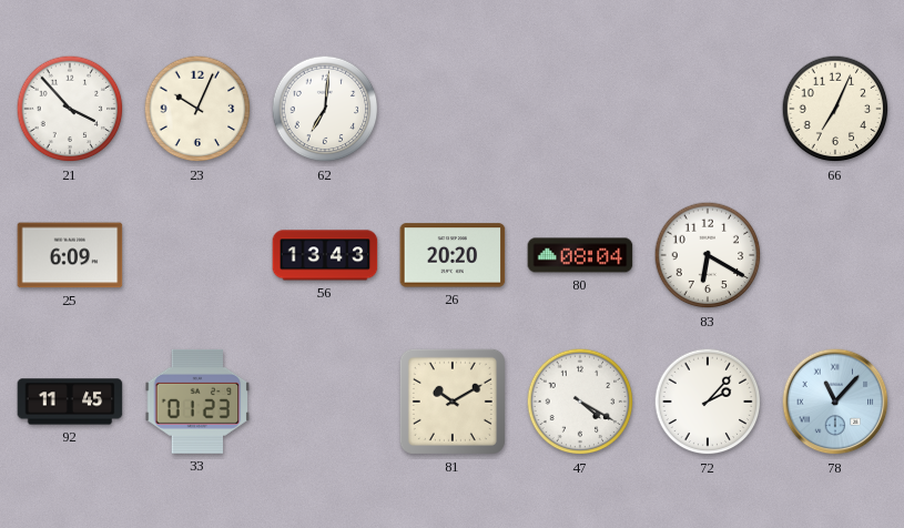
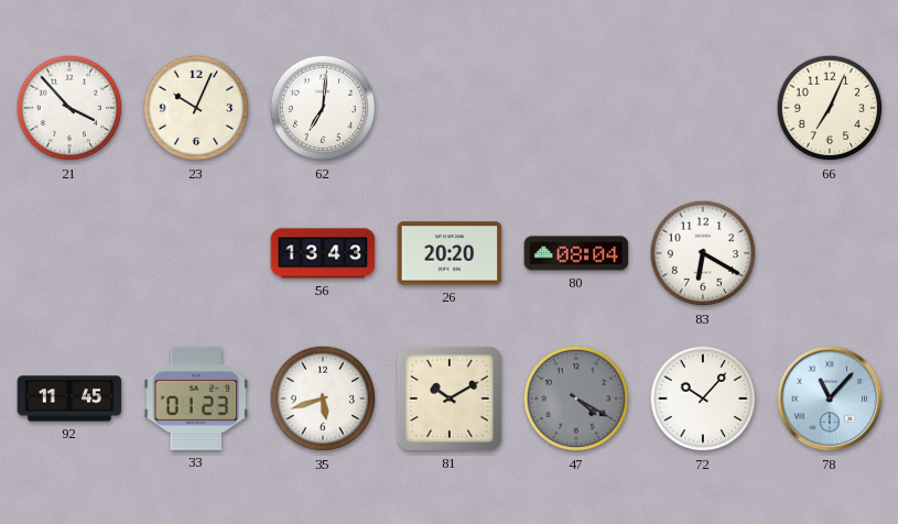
25: 6:09 -> none
35: none -> 5:42
47 dial: white -> grey
72: 2:07 -> 10:07
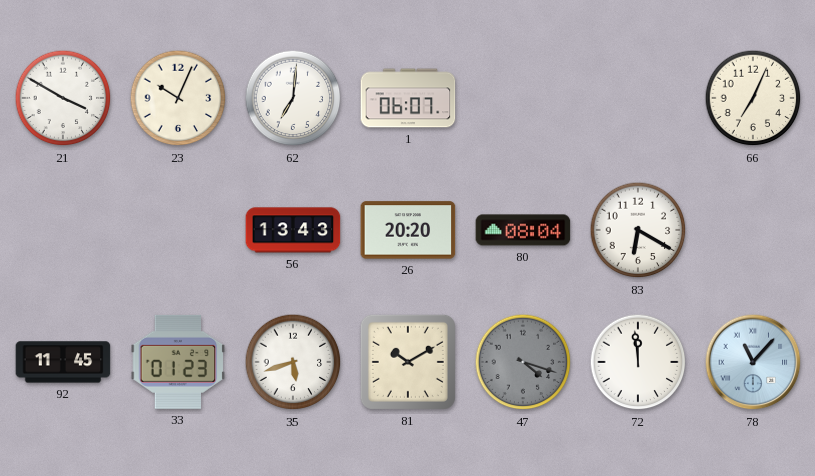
21: 3:53 -> 3:50
1: none -> 06:07
47: 4:20 -> 4:18
72: 10:07 -> 11:59
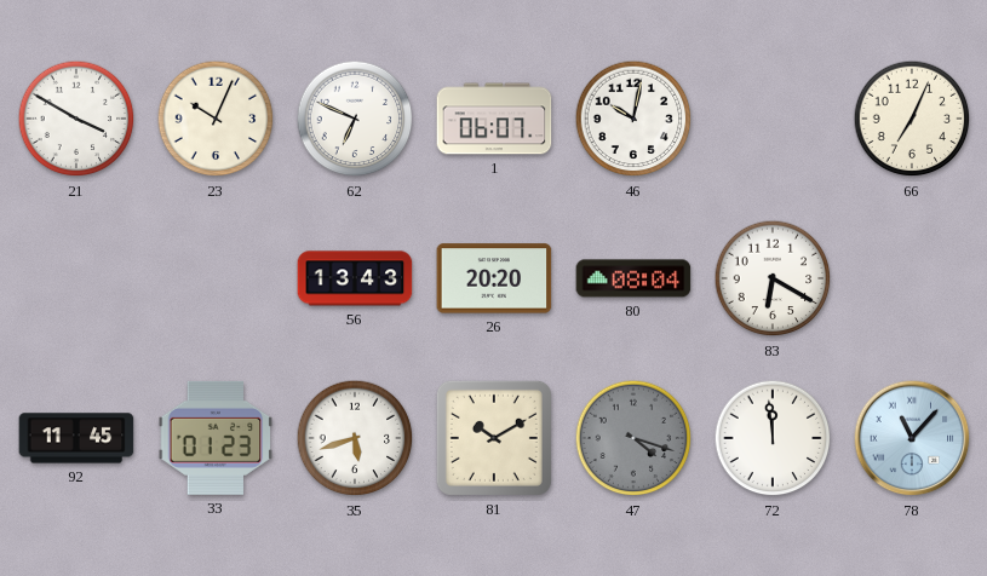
62: 7:01 -> 6:49
46: none -> 10:02
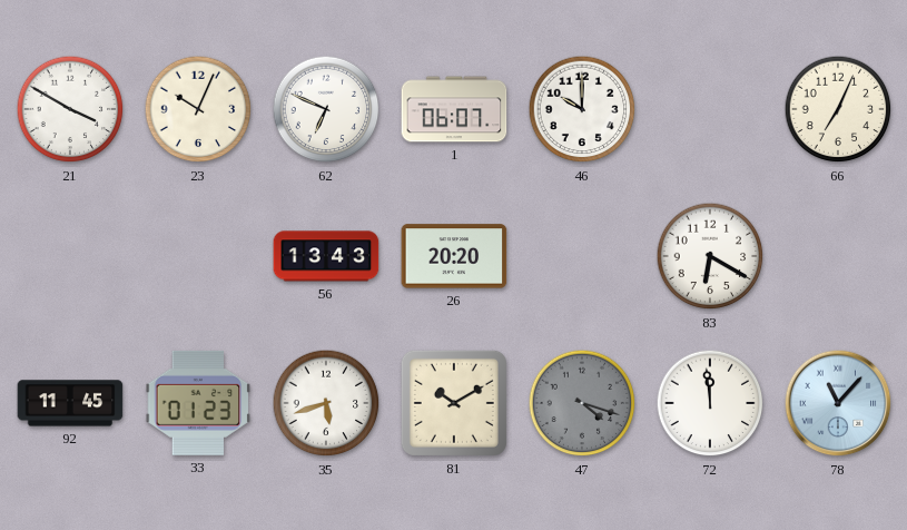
46: 10:02 -> 10:00
80: 08:04 -> none
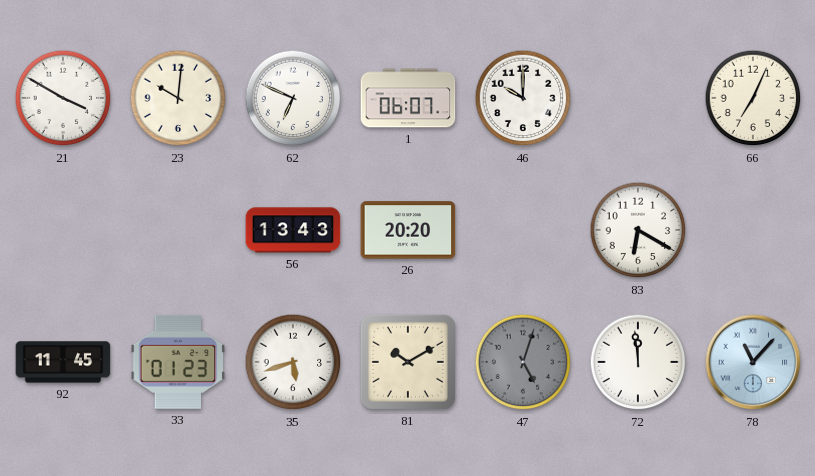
23: 10:04 -> 10:01
47: 4:18 -> 5:03
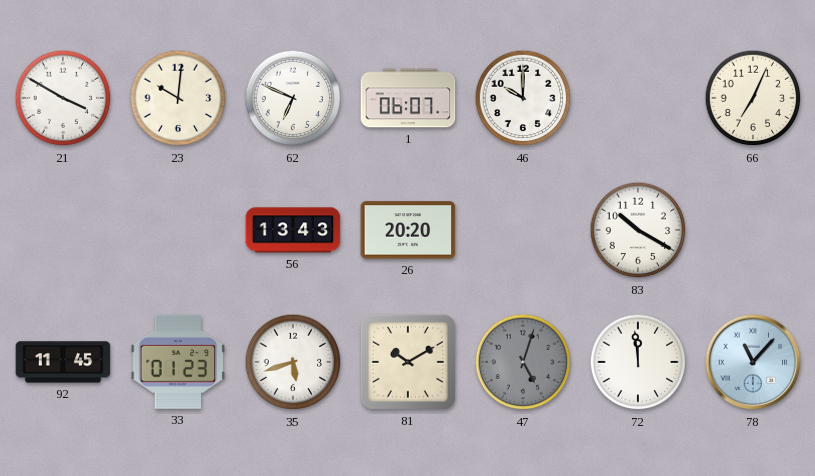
83: 6:20 -> 10:20
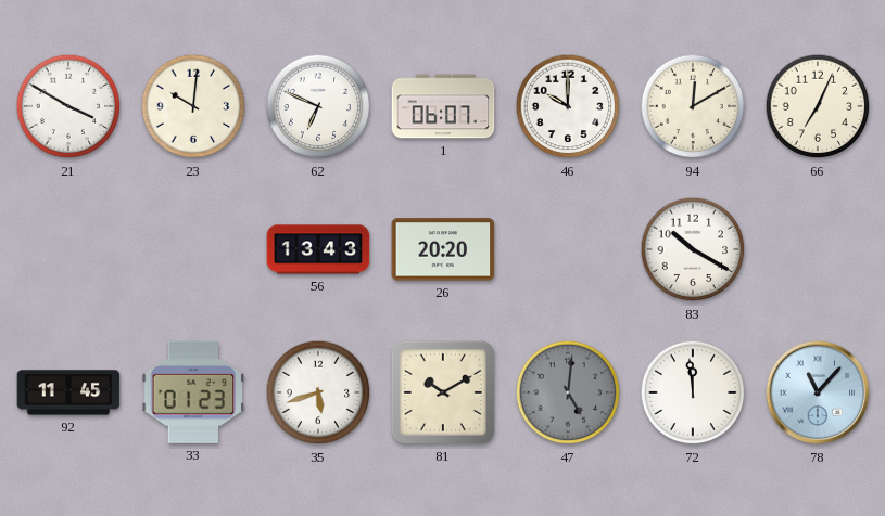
94: none -> 12:10
47: 5:03 -> 5:01
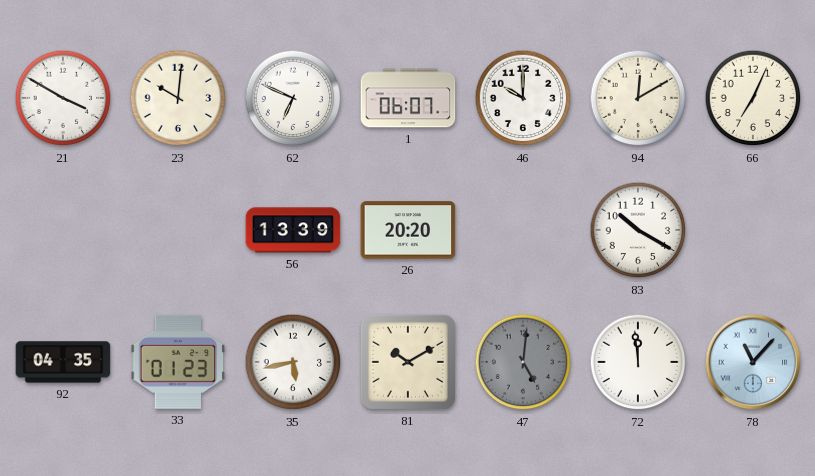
56: 13:43 -> 13:39
92: 11:45 -> 04:35
35: 5:42 -> 5:43
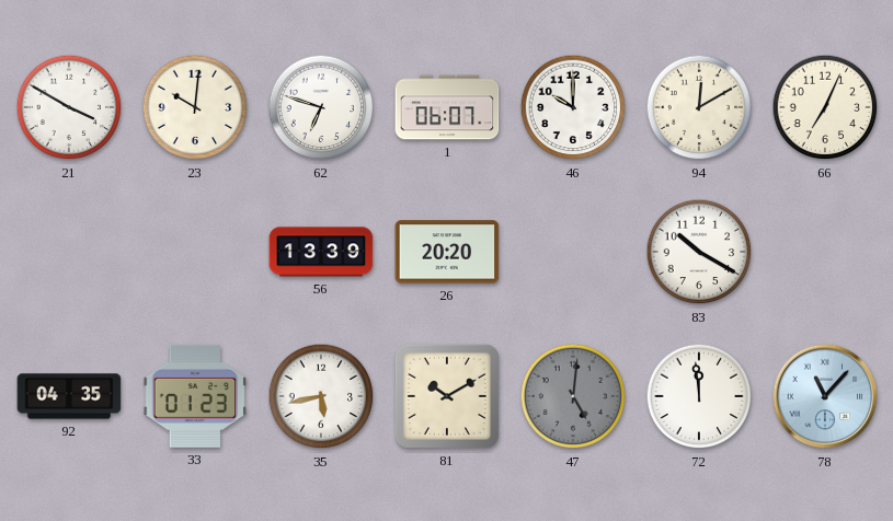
62: 6:49 -> 6:48
